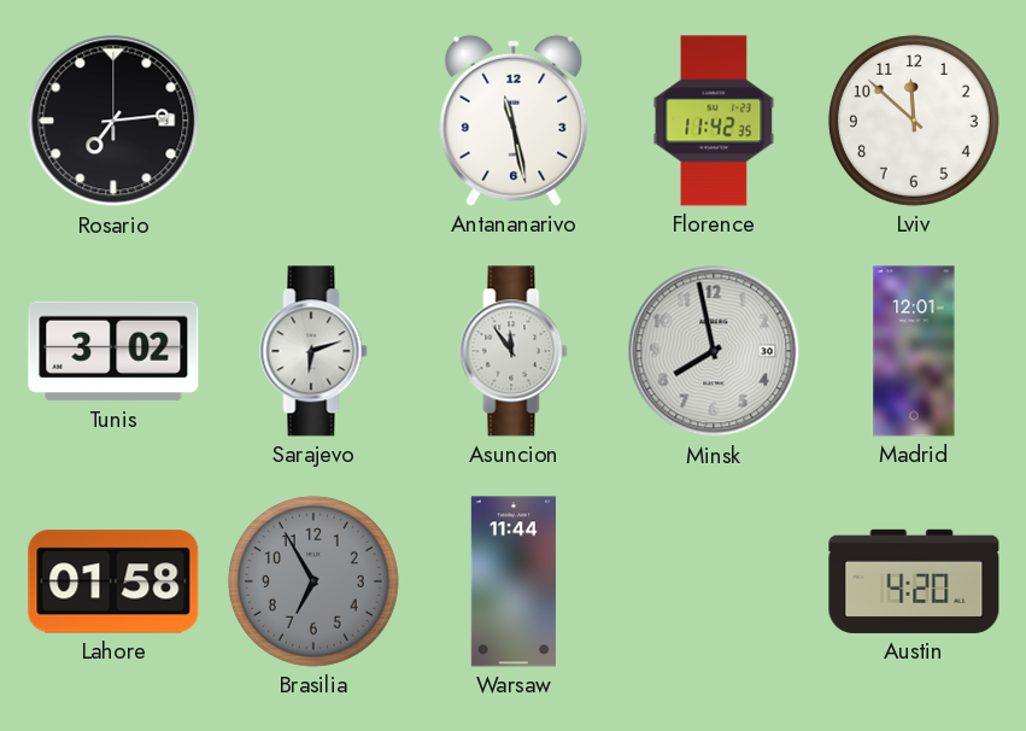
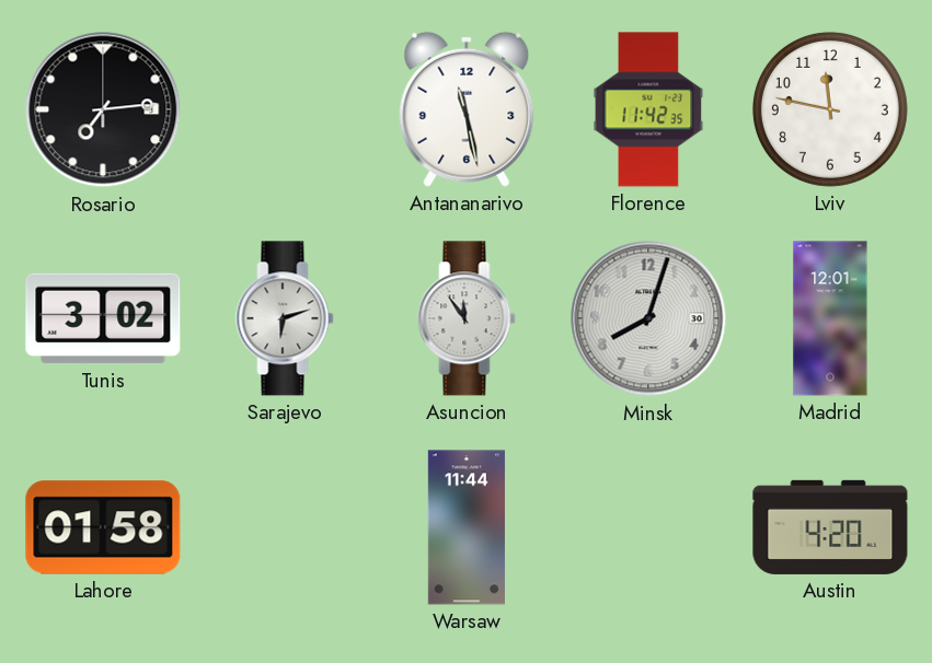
Lviv: 11:52 -> 11:47
Minsk: 7:58 -> 8:03
Brasilia: 6:55 -> none
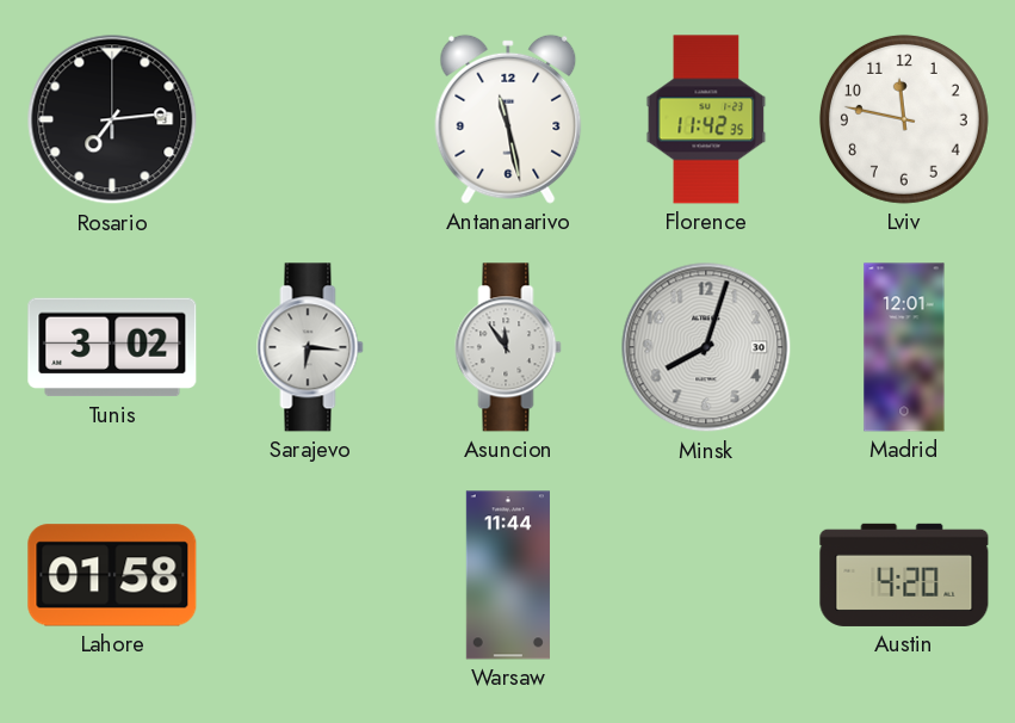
Sarajevo: 6:12 -> 6:16
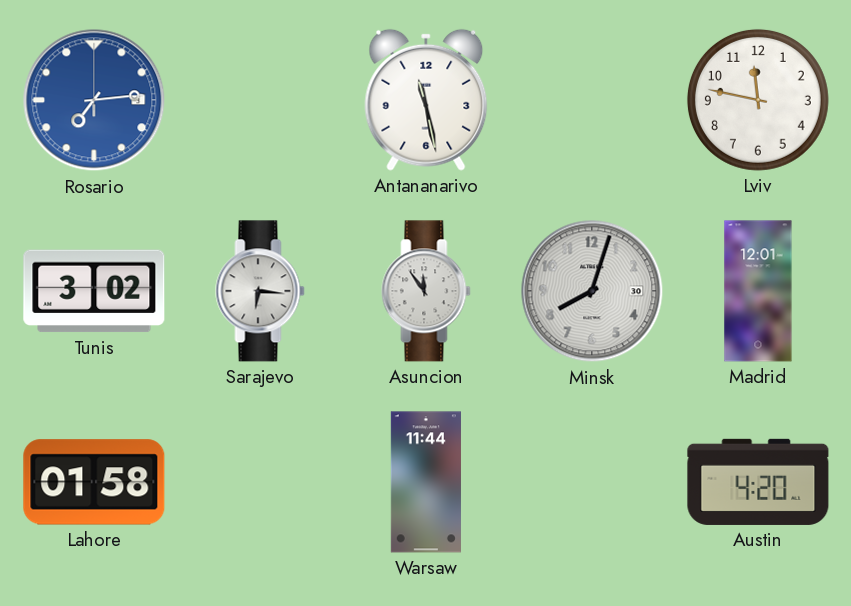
Rosario dial: black -> blue
Florence: 11:42 -> none
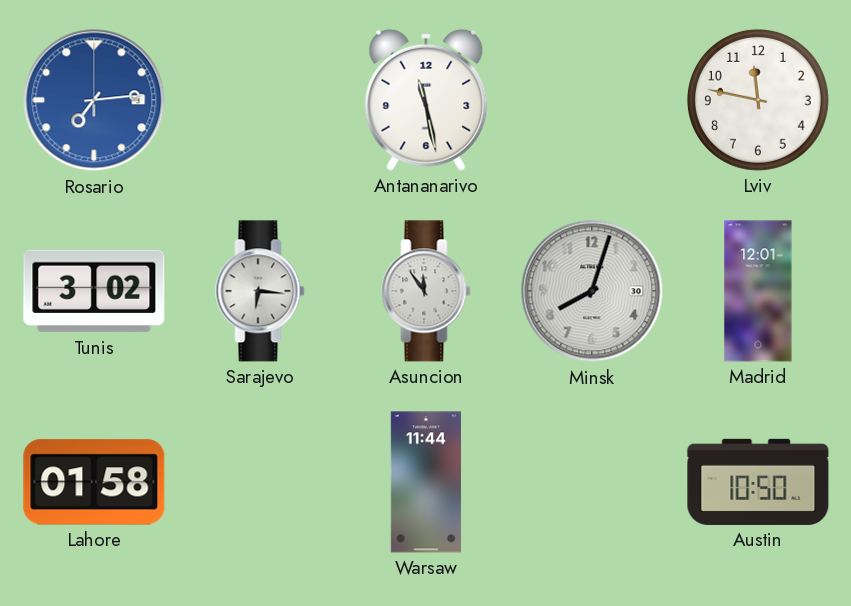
Austin: 4:20 -> 10:50
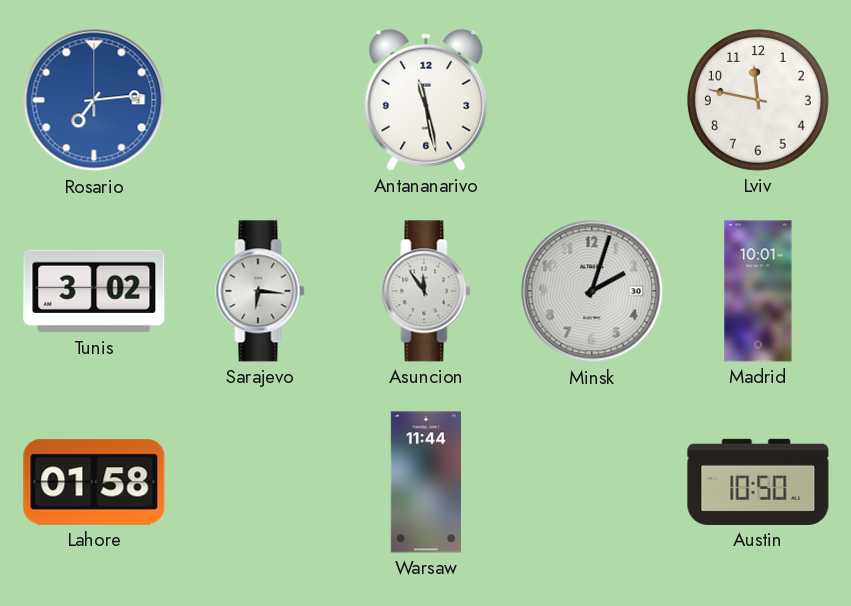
Minsk: 8:03 -> 2:03
Madrid: 12:01 -> 10:01
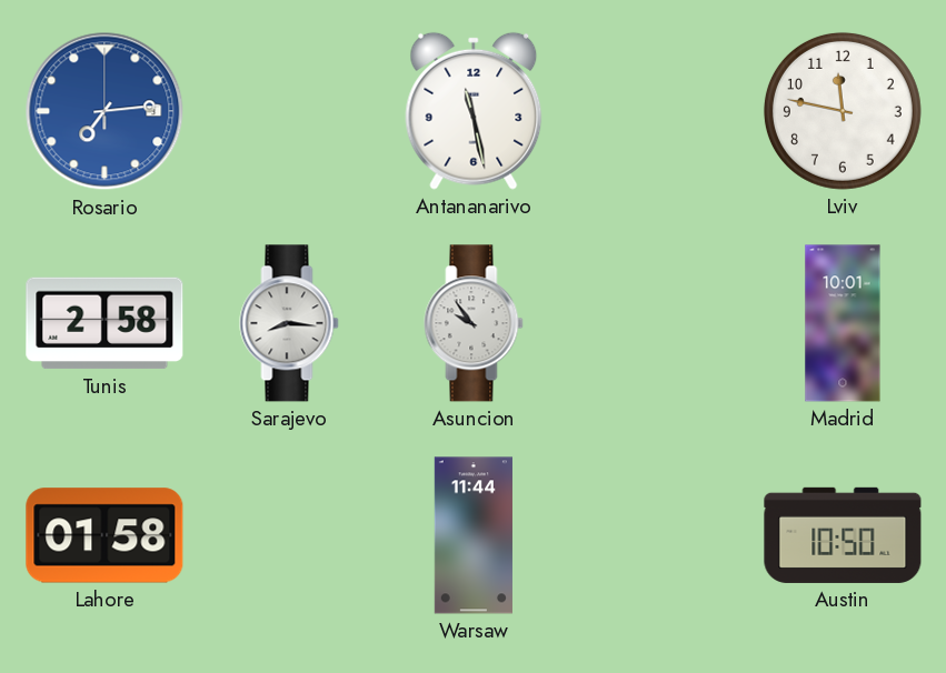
Tunis: 3:02 -> 2:58
Sarajevo: 6:16 -> 8:16
Asuncion: 11:54 -> 9:54
Minsk: 2:03 -> none
